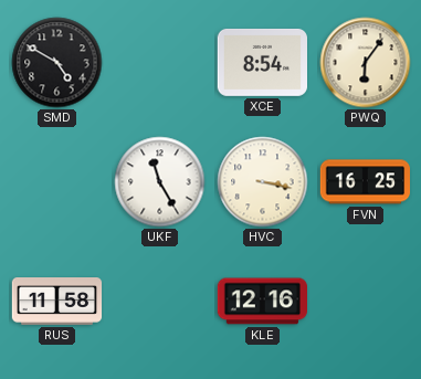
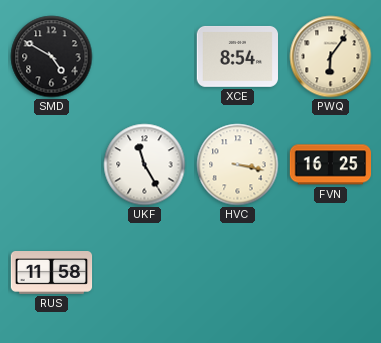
KLE: 12:16 -> none
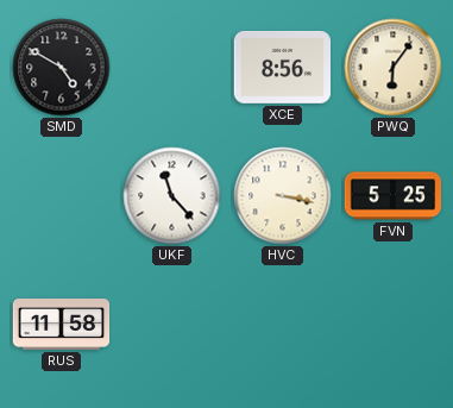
XCE: 8:54 -> 8:56
UKF: 11:25 -> 11:23
FVN: 16:25 -> 5:25
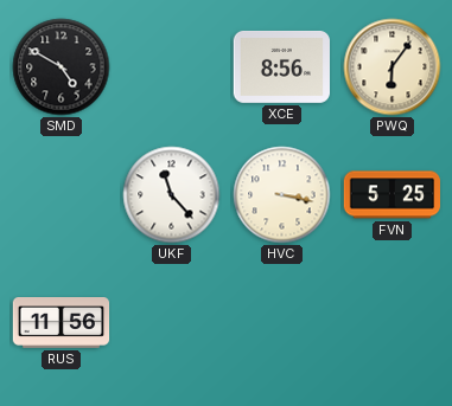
RUS: 11:58 -> 11:56
